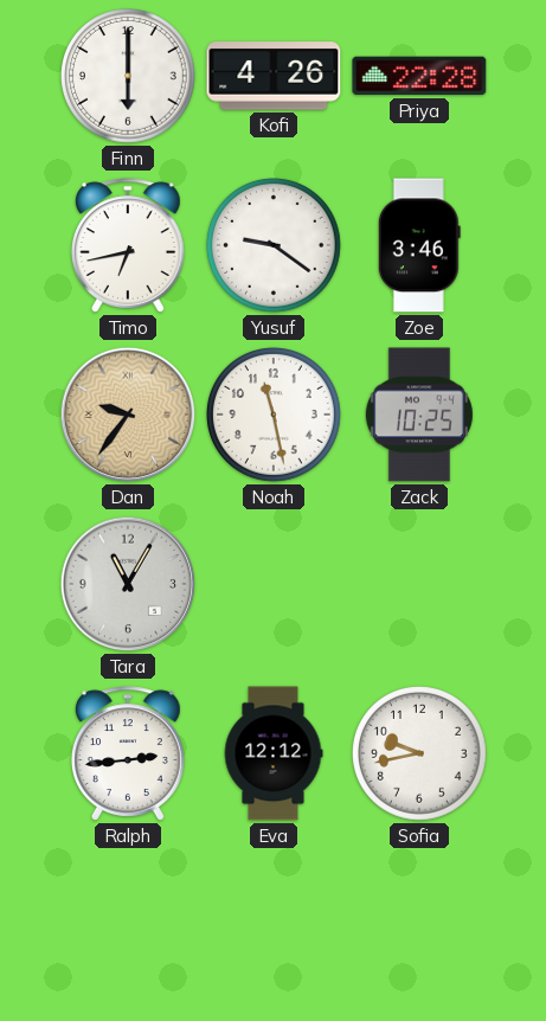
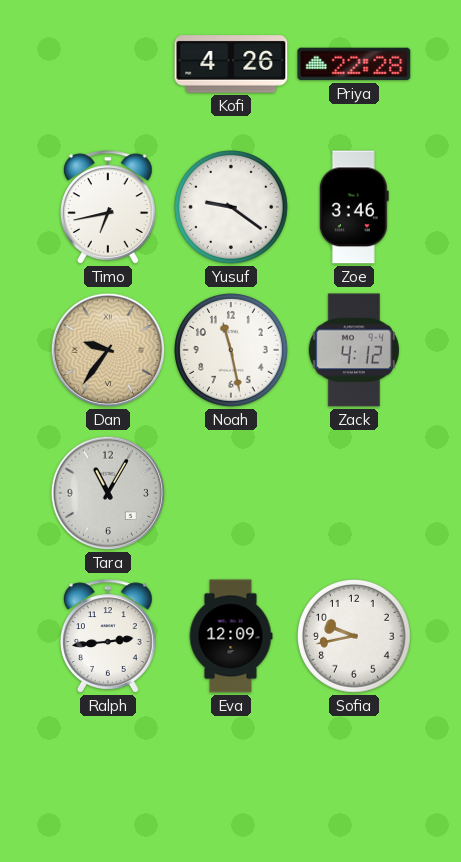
Finn: 6:00 -> none
Zack: 10:25 -> 4:12
Eva: 12:12 -> 12:09
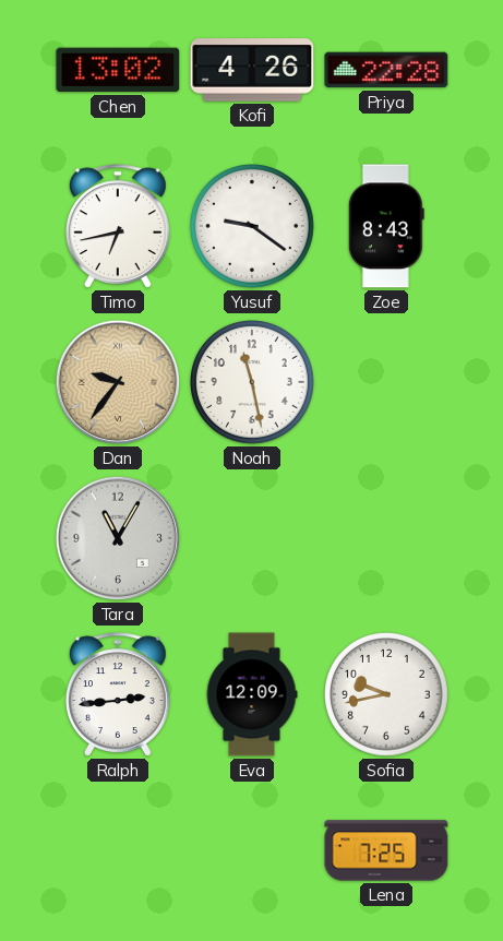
Chen: none -> 13:02
Zoe: 3:46 -> 8:43
Zack: 4:12 -> none
Lena: none -> 7:25
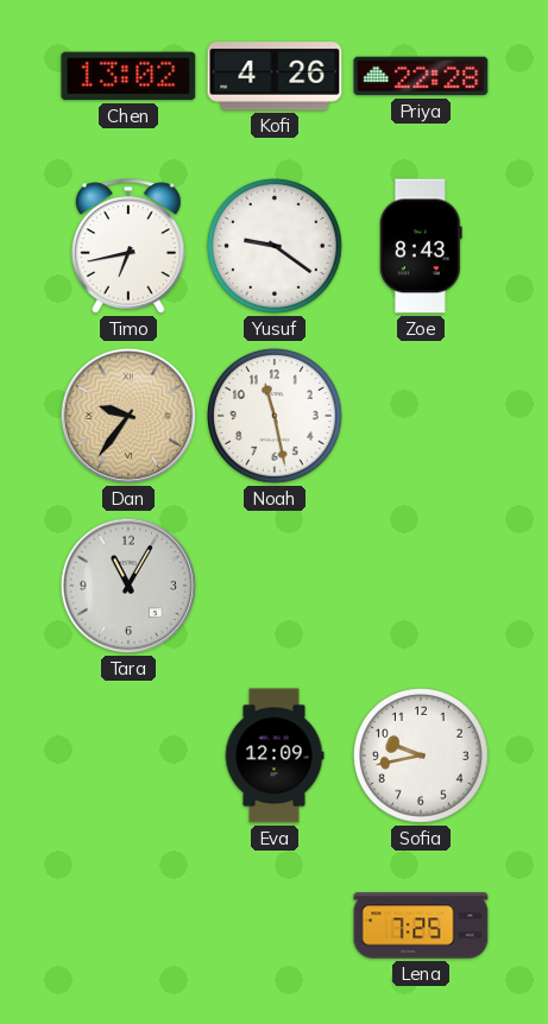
Ralph: 2:44 -> none
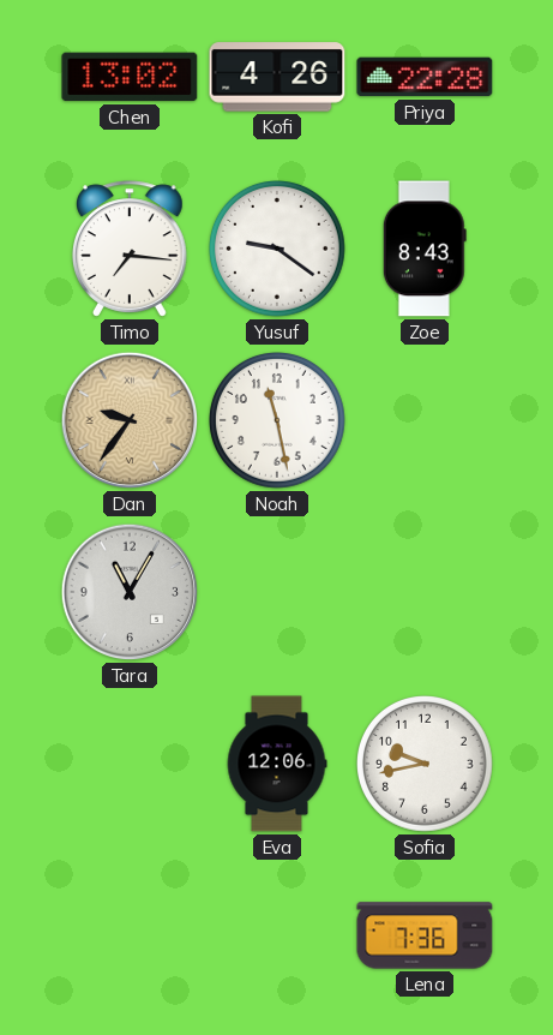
Timo: 6:43 -> 7:16
Eva: 12:09 -> 12:06
Lena: 7:25 -> 7:36
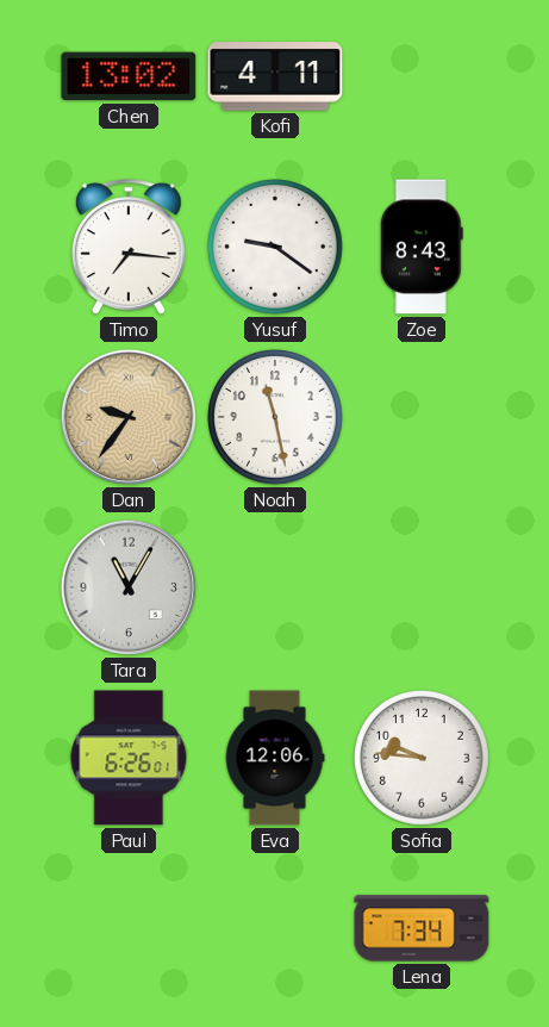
Kofi: 4:26 -> 4:11
Priya: 22:28 -> none
Paul: none -> 6:26
Sofia: 9:43 -> 9:46
Lena: 7:36 -> 7:34
